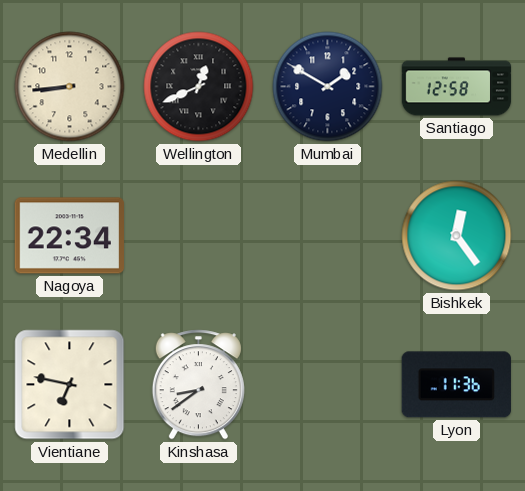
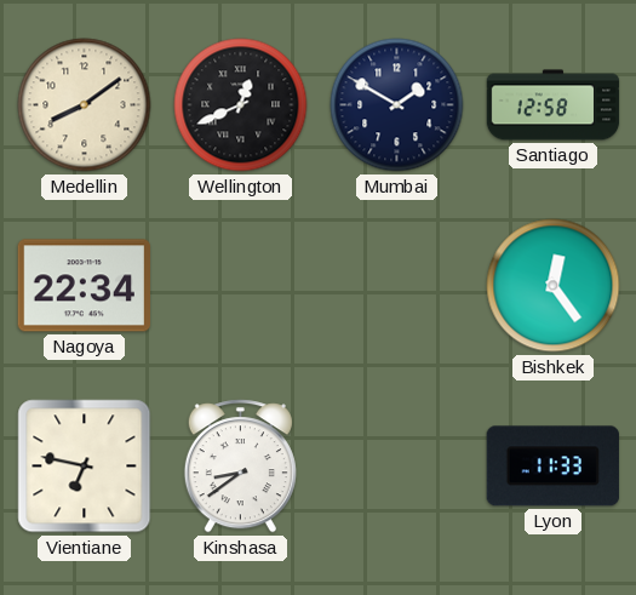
Medellin: 8:44 -> 8:09
Lyon: 11:36 -> 11:33
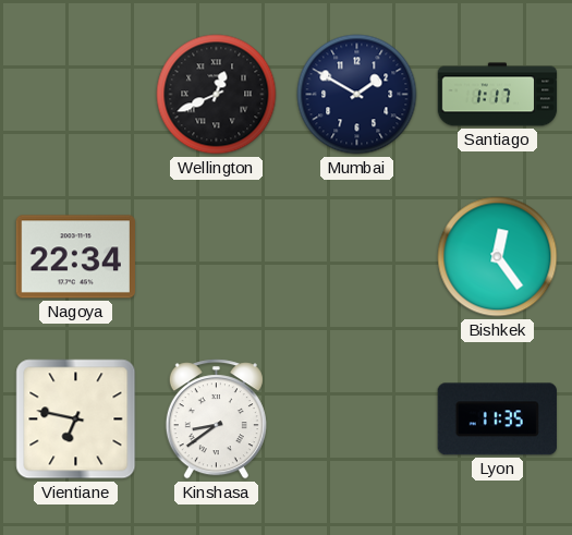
Medellin: 8:09 -> none
Santiago: 12:58 -> 1:17
Lyon: 11:33 -> 11:35
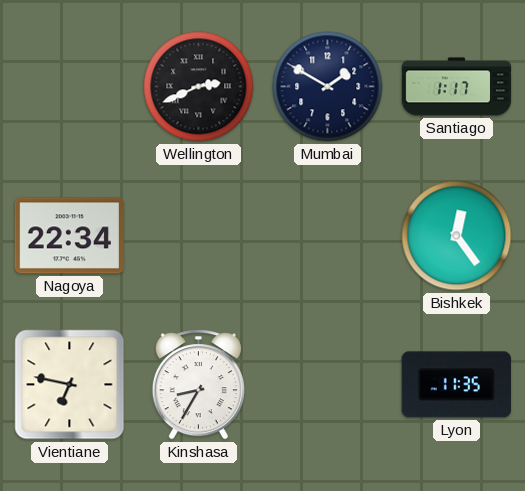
Wellington: 12:41 -> 2:41
Kinshasa: 8:39 -> 8:35
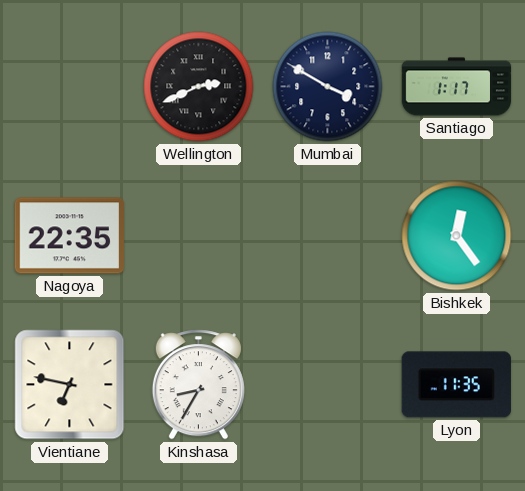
Mumbai: 1:50 -> 3:50
Nagoya: 22:34 -> 22:35
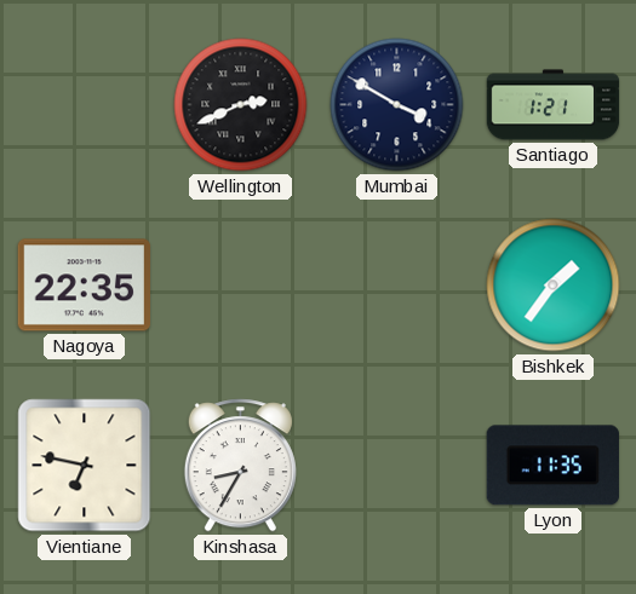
Santiago: 1:17 -> 1:21
Bishkek: 12:24 -> 1:36
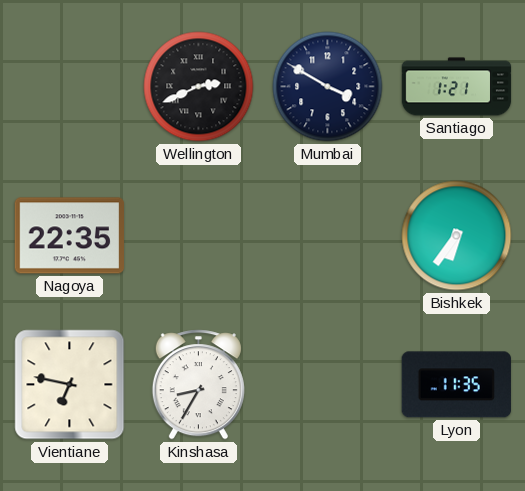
Bishkek: 1:36 -> 6:36
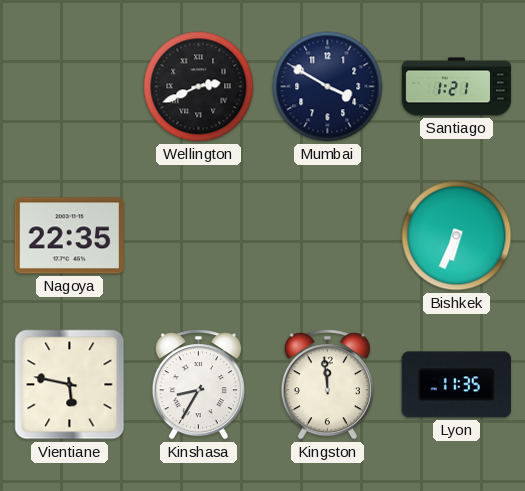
Bishkek: 6:36 -> 6:34
Vientiane: 6:47 -> 5:47
Kingston: none -> 11:59
